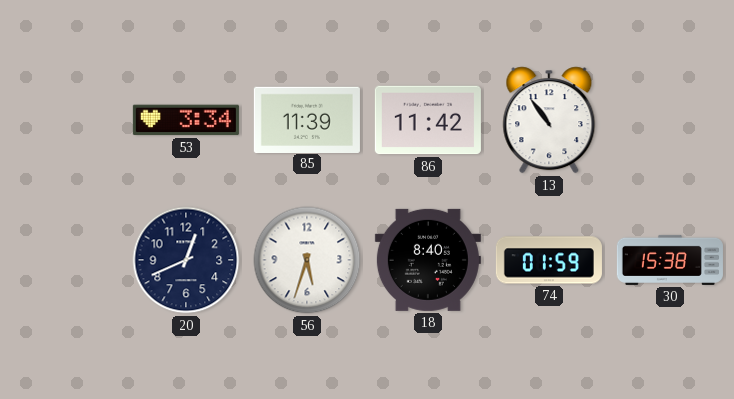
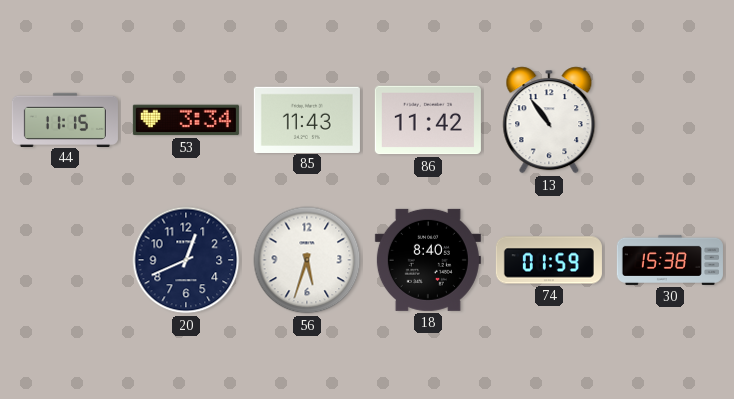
44: none -> 11:15
85: 11:39 -> 11:43
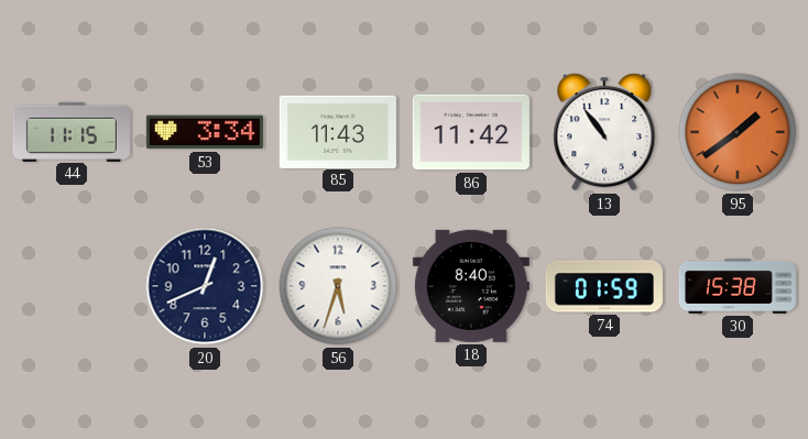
95: none -> 1:39
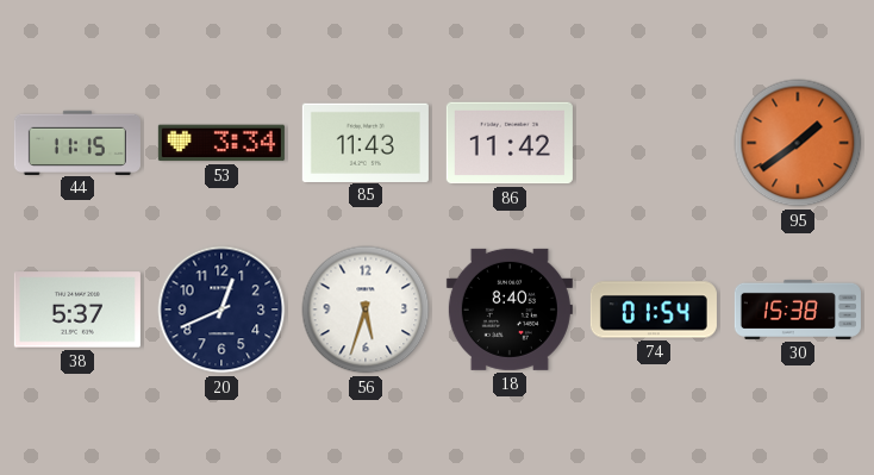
13: 10:54 -> none
38: none -> 5:37
74: 01:59 -> 01:54
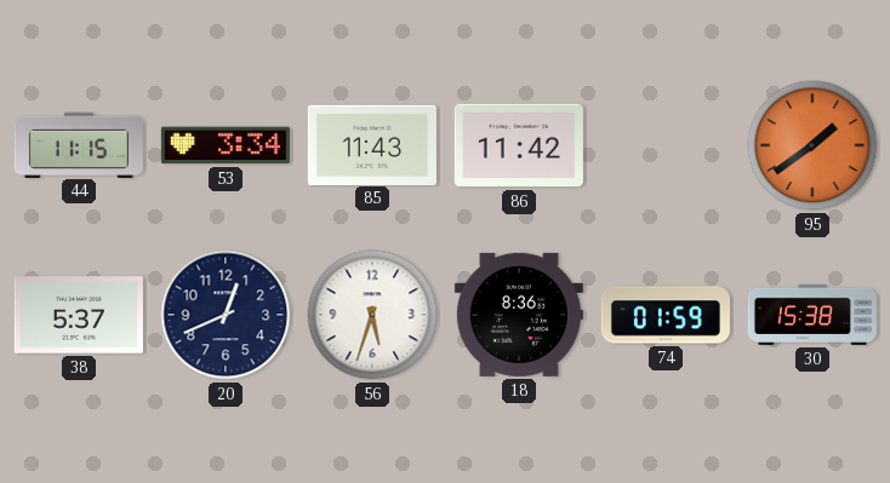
18: 8:40 -> 8:36
74: 01:54 -> 01:59
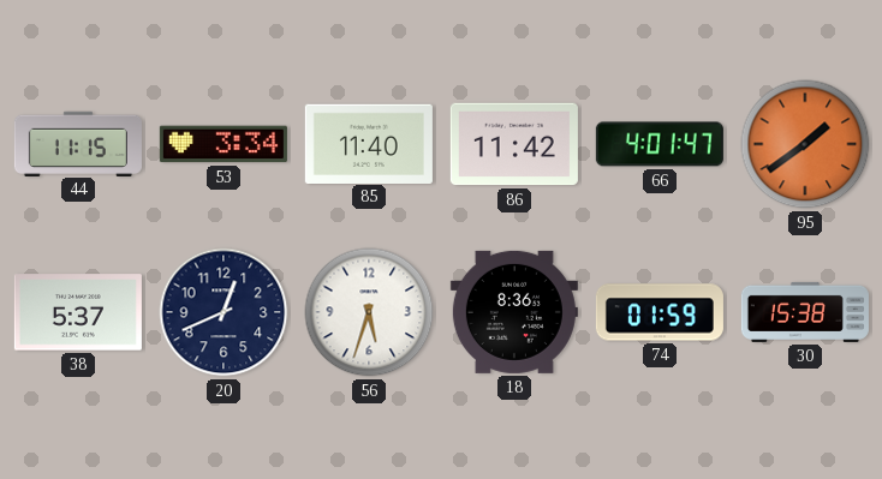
85: 11:43 -> 11:40
66: none -> 4:01
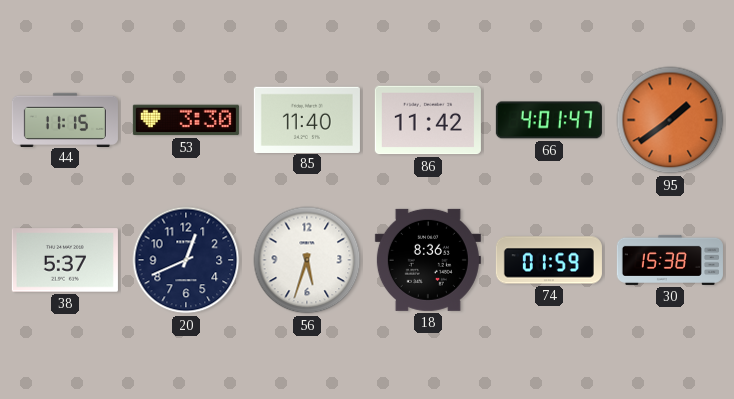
53: 3:34 -> 3:30
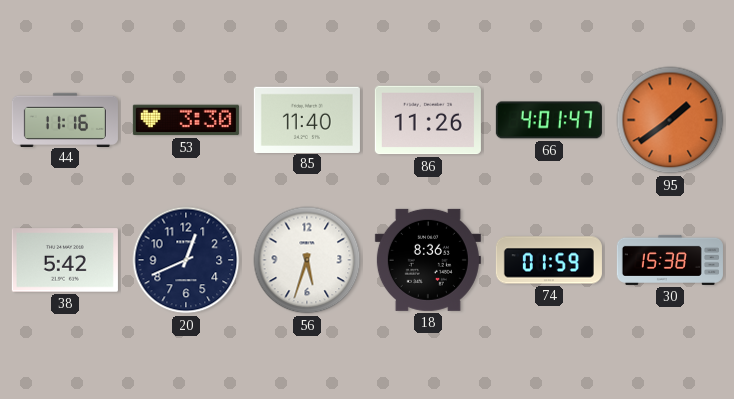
44: 11:15 -> 11:16
86: 11:42 -> 11:26
38: 5:37 -> 5:42
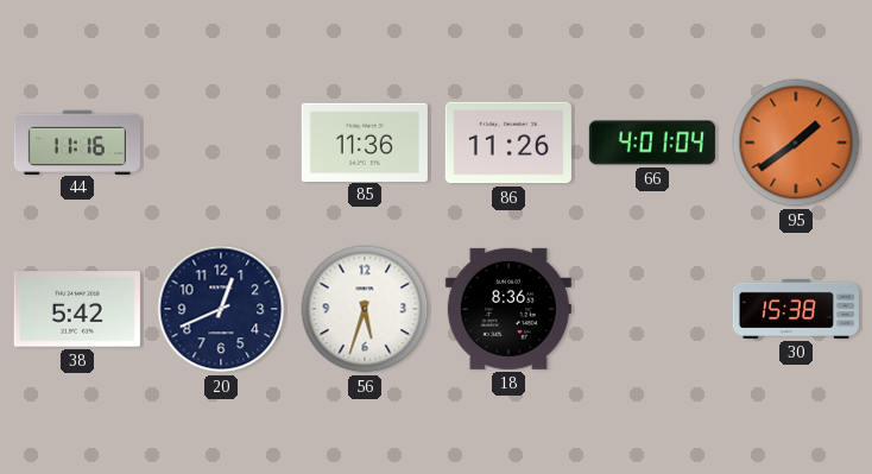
53: 3:30 -> none
85: 11:40 -> 11:36
66: 4:01:47 -> 4:01:04
74: 01:59 -> none
